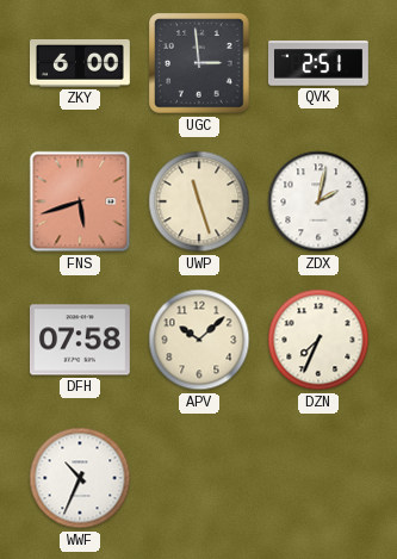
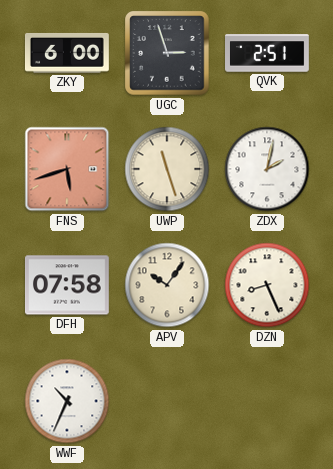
UGC: 2:59 -> 2:57
APV: 10:08 -> 10:06
DZN: 7:34 -> 8:26
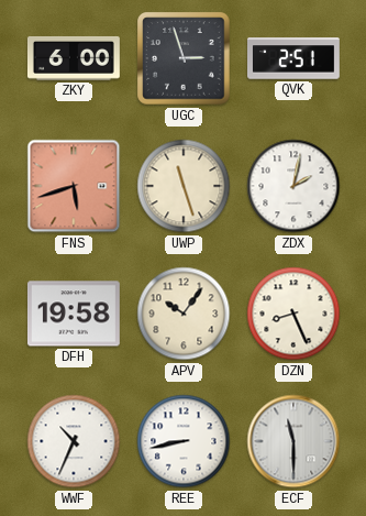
DFH: 07:58 -> 19:58
REE: none -> 8:43
ECF: none -> 11:30
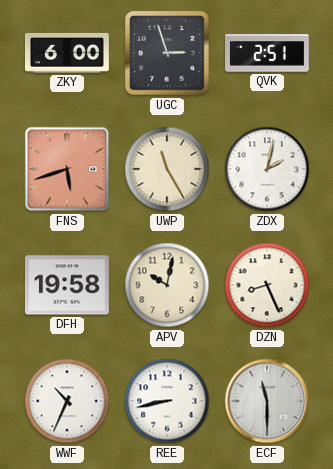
UWP: 11:27 -> 11:25
APV: 10:06 -> 10:02
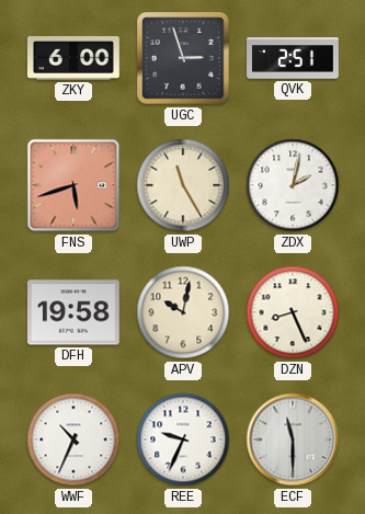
REE: 8:43 -> 9:34
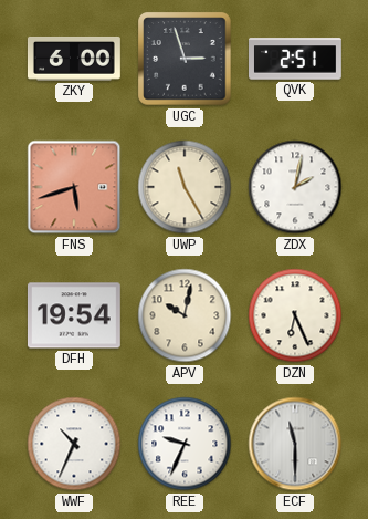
DFH: 19:58 -> 19:54
DZN: 8:26 -> 6:26
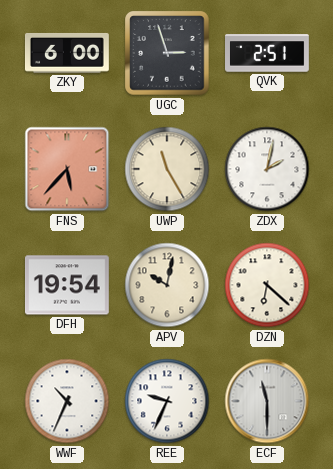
FNS: 5:42 -> 5:37
DZN: 6:26 -> 6:22
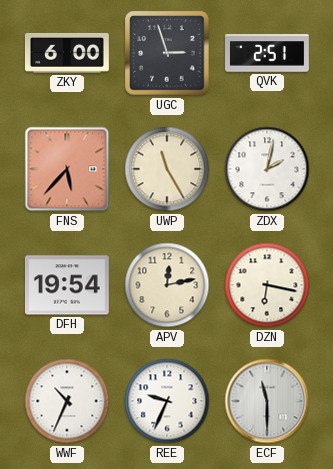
APV: 10:02 -> 12:13
DZN: 6:22 -> 6:17
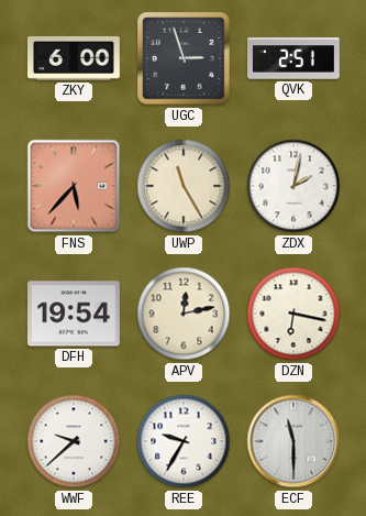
WWF: 10:34 -> 9:38
REE: 9:34 -> 9:35
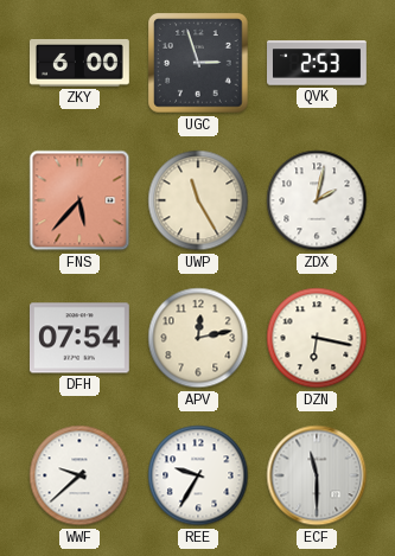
QVK: 2:51 -> 2:53
DFH: 19:54 -> 07:54
